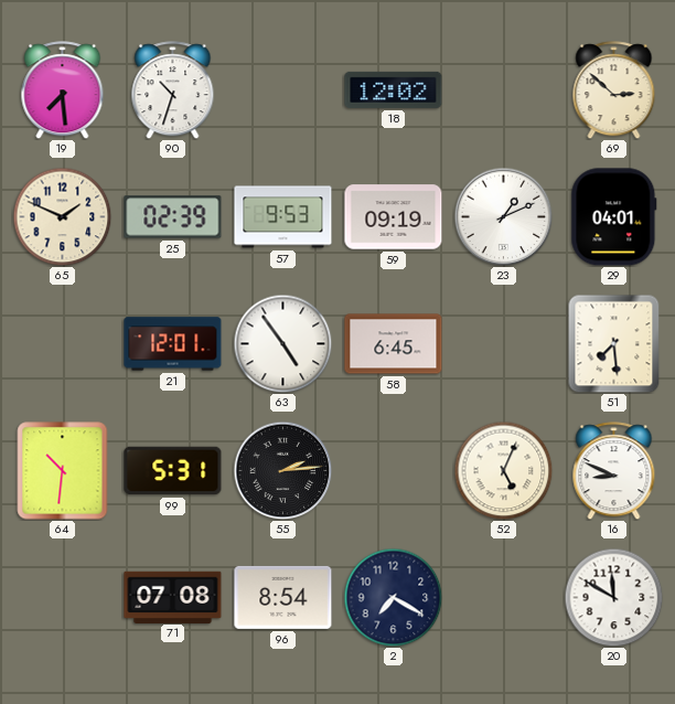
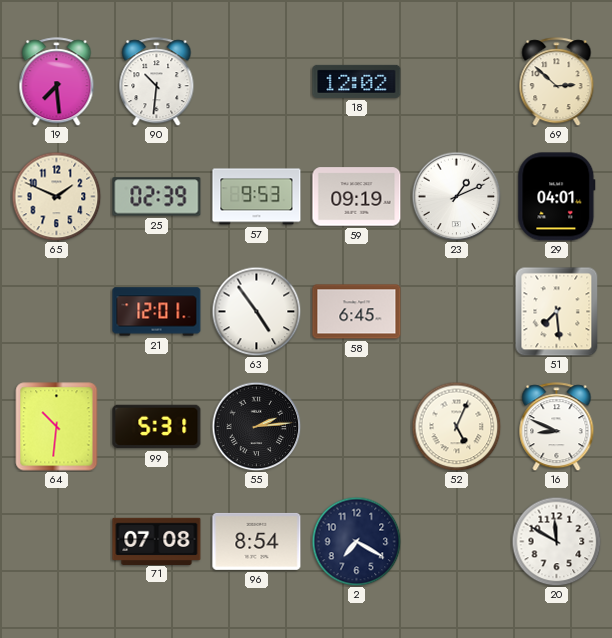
90: 10:33 -> 10:31
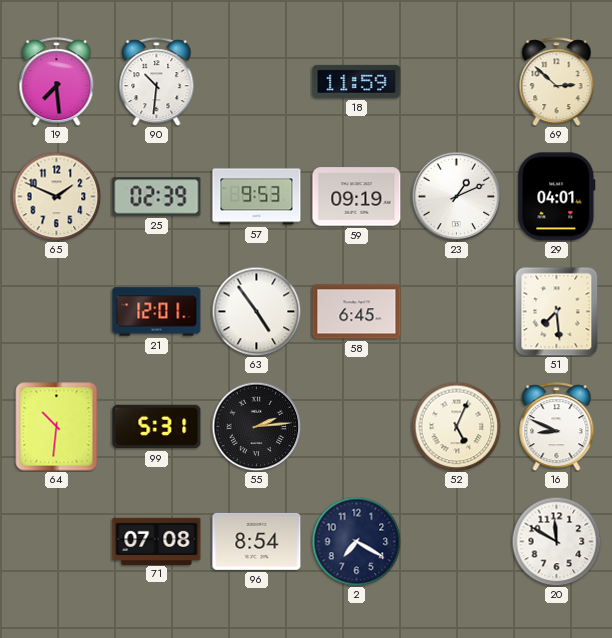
18: 12:02 -> 11:59
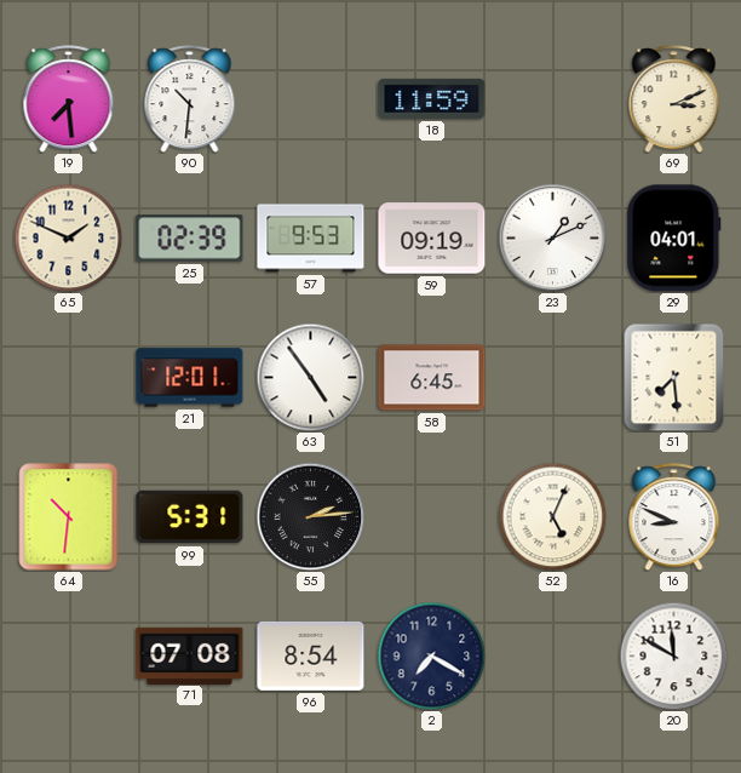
69: 2:52 -> 3:11
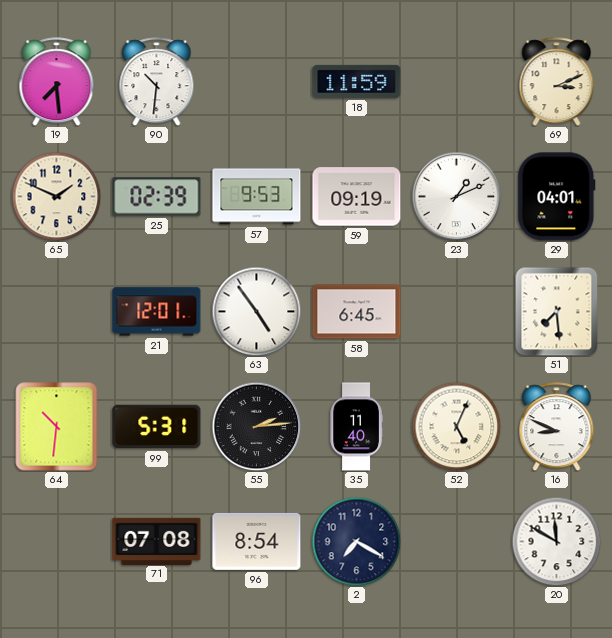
35: none -> 11:40
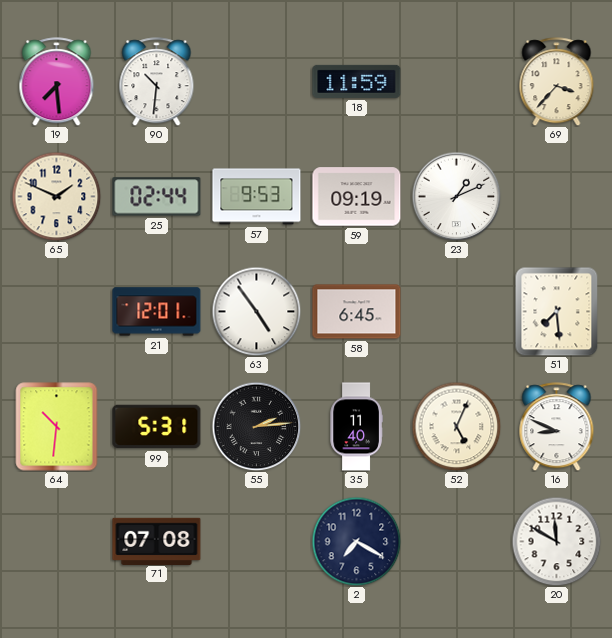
69: 3:11 -> 3:37
25: 02:39 -> 02:44
29: 04:01 -> none
96: 8:54 -> none
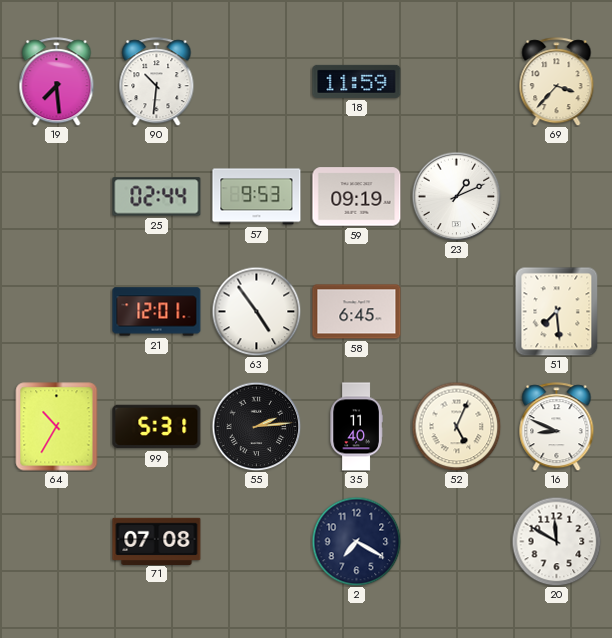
65: 1:49 -> none
64: 10:31 -> 10:35
